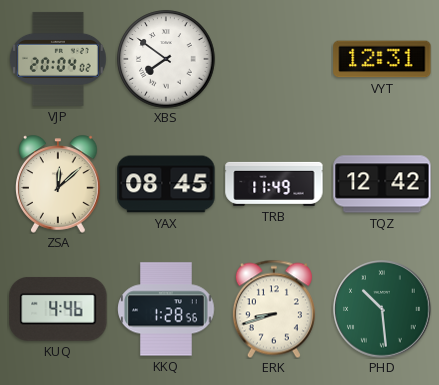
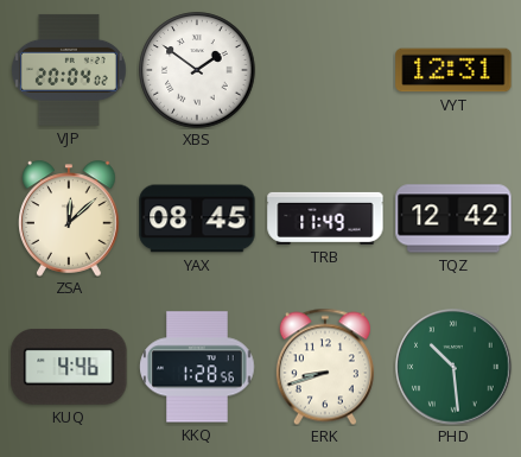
XBS: 7:51 -> 1:51
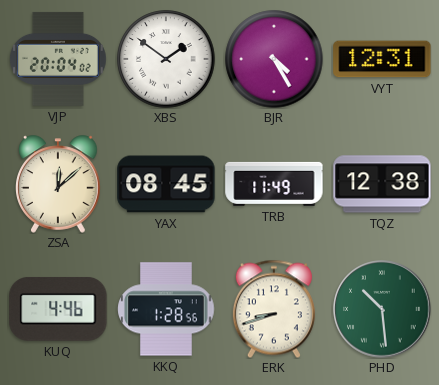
BJR: none -> 4:25
TQZ: 12:42 -> 12:38
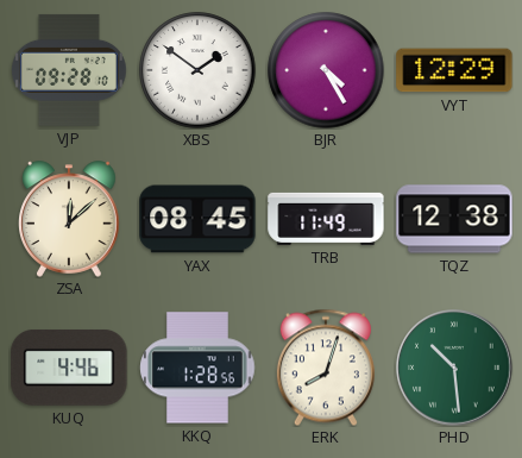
VJP: 20:04 -> 09:28
VYT: 12:31 -> 12:29
ERK: 8:42 -> 8:03
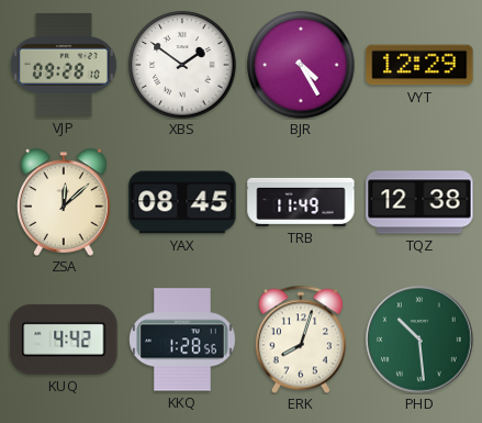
KUQ: 4:46 -> 4:42
